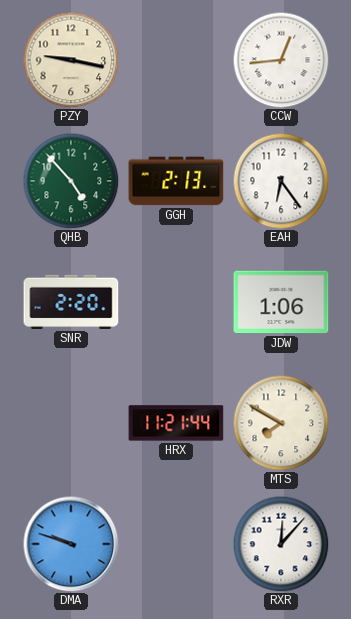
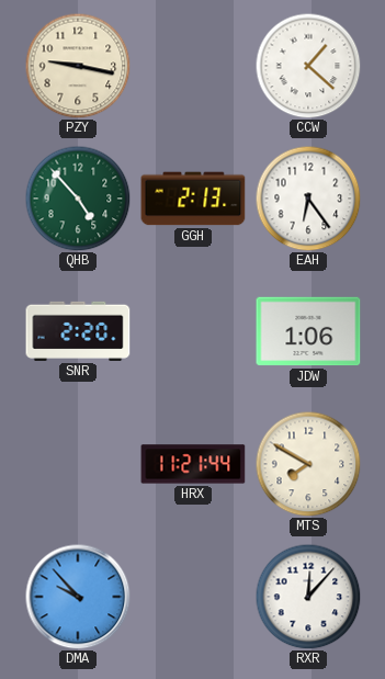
CCW: 12:44 -> 1:22
DMA: 9:48 -> 9:53
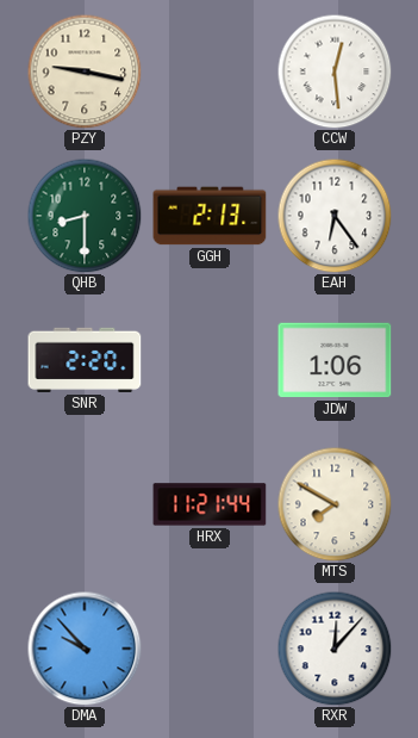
CCW: 1:22 -> 12:29
QHB: 4:53 -> 8:30
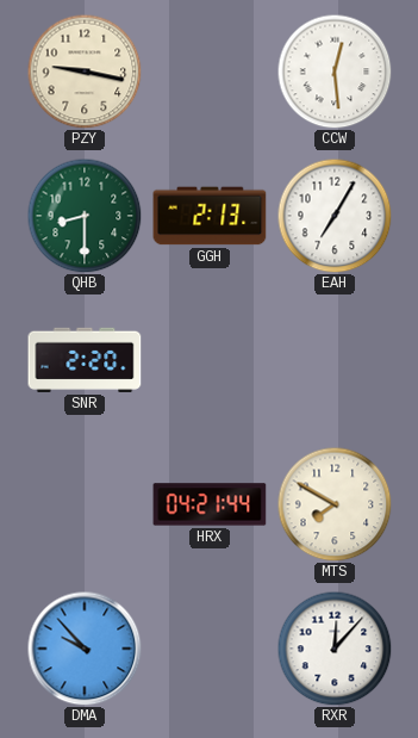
EAH: 6:24 -> 7:05
JDW: 1:06 -> none
HRX: 11:21 -> 04:21
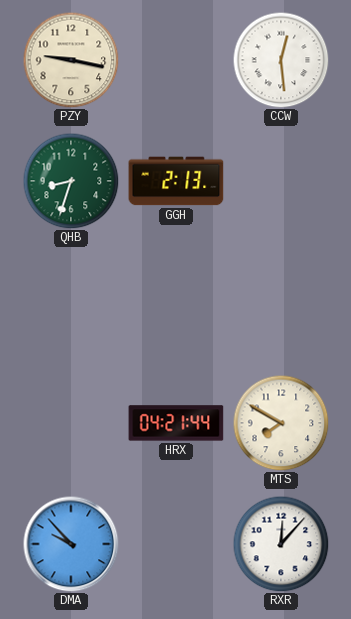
QHB: 8:30 -> 8:33
EAH: 7:05 -> none
SNR: 2:20 -> none
